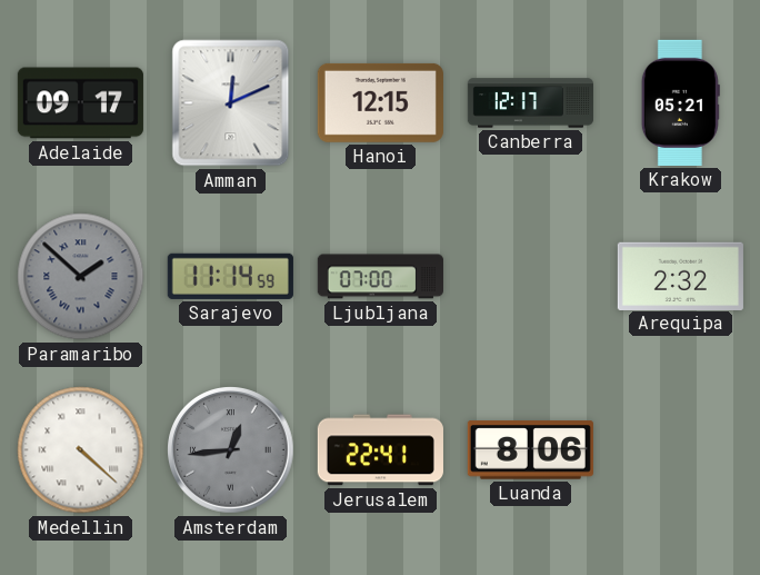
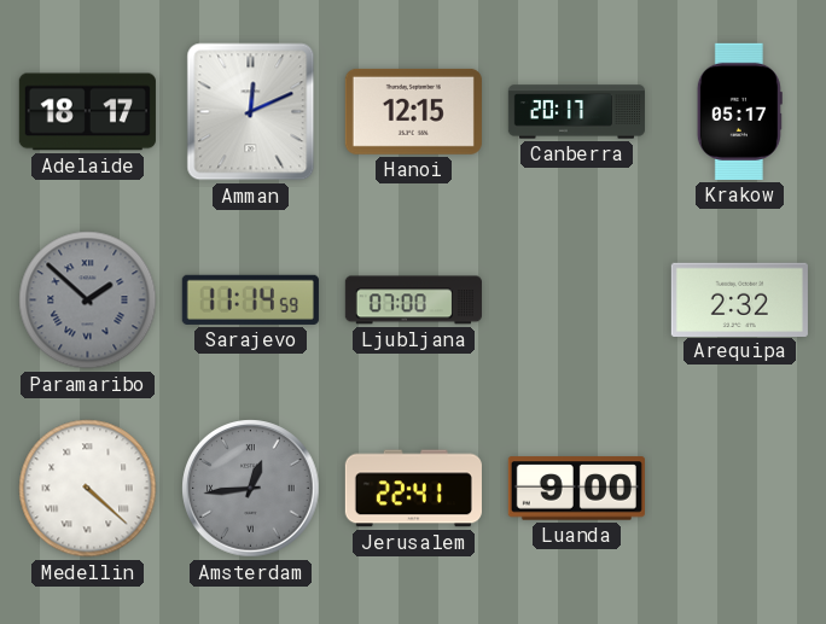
Adelaide: 09:17 -> 18:17
Canberra: 12:17 -> 20:17
Krakow: 05:21 -> 05:17
Luanda: 8:06 -> 9:00
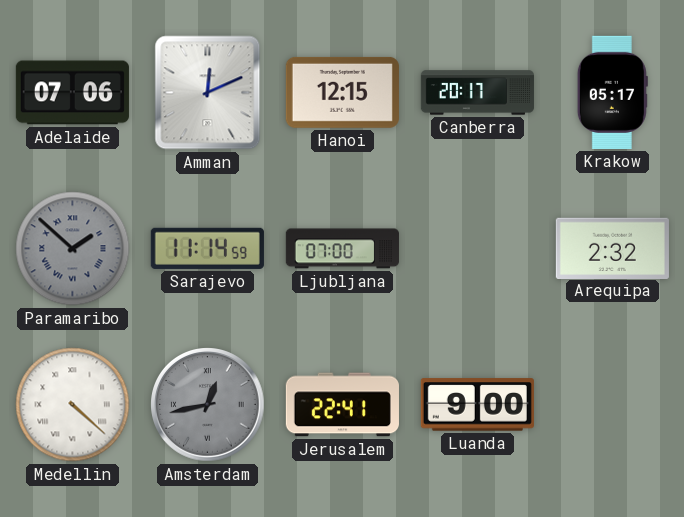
Adelaide: 18:17 -> 07:06
Amsterdam: 12:44 -> 12:43
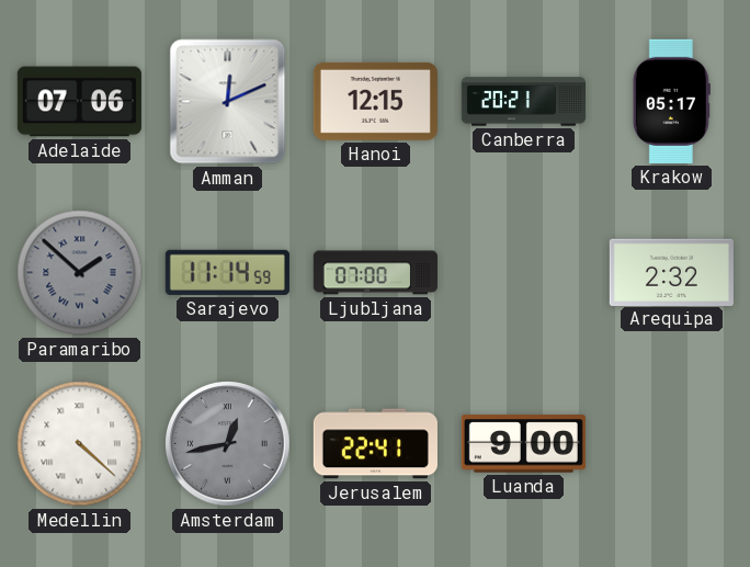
Canberra: 20:17 -> 20:21
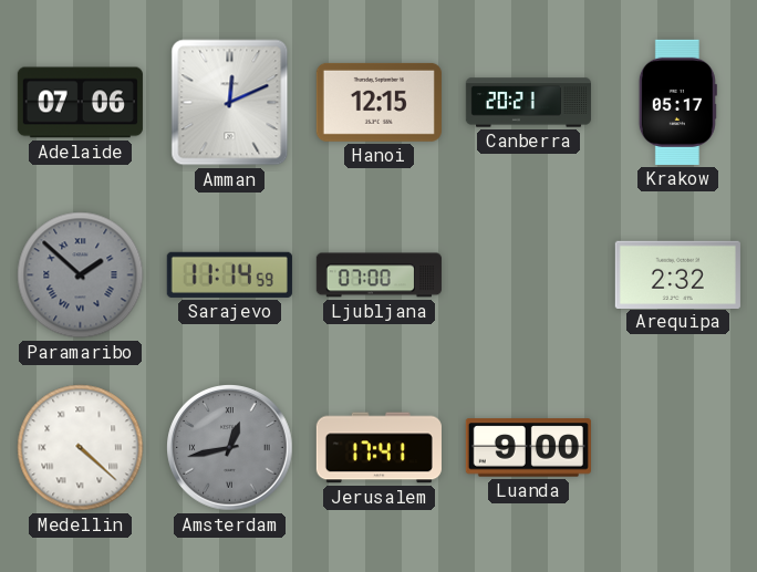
Jerusalem: 22:41 -> 17:41
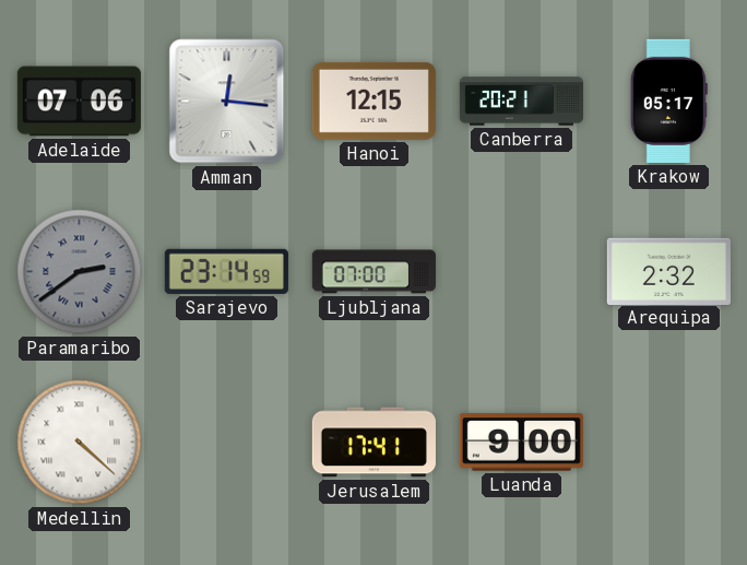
Amman: 12:11 -> 12:16
Paramaribo: 1:52 -> 2:39
Sarajevo: 11:14 -> 23:14
Amsterdam: 12:43 -> none
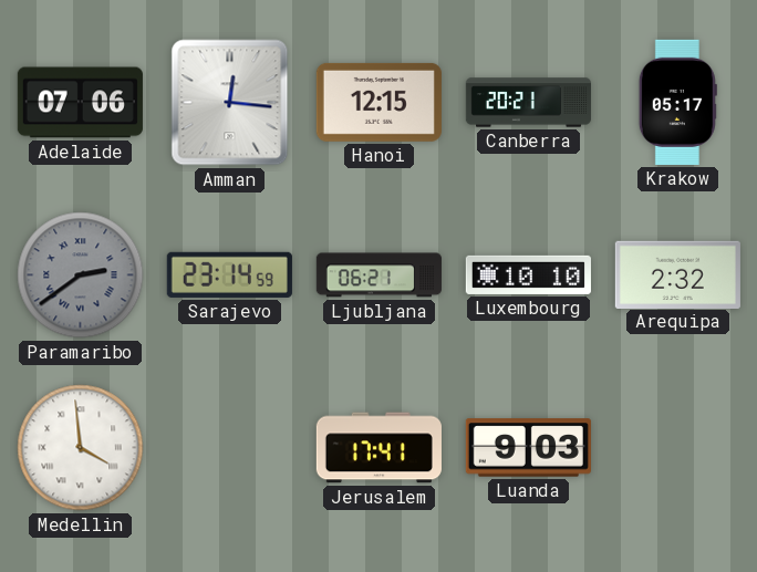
Ljubljana: 07:00 -> 06:21
Luxembourg: none -> 10:10
Medellin: 4:22 -> 3:59
Luanda: 9:00 -> 9:03
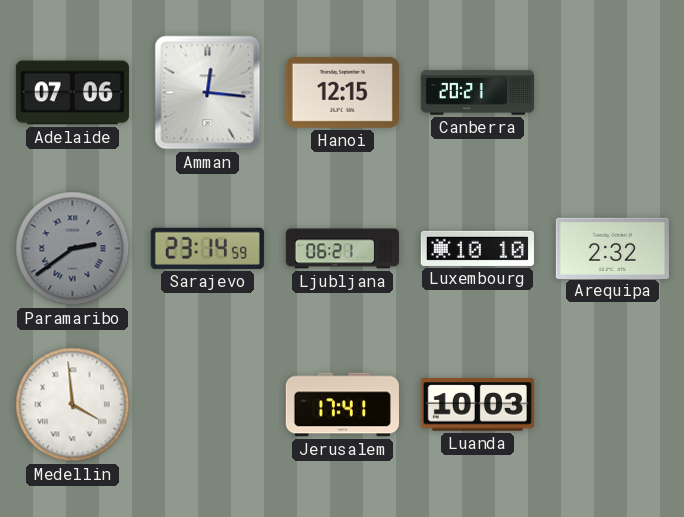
Krakow: 05:17 -> none
Luanda: 9:03 -> 10:03
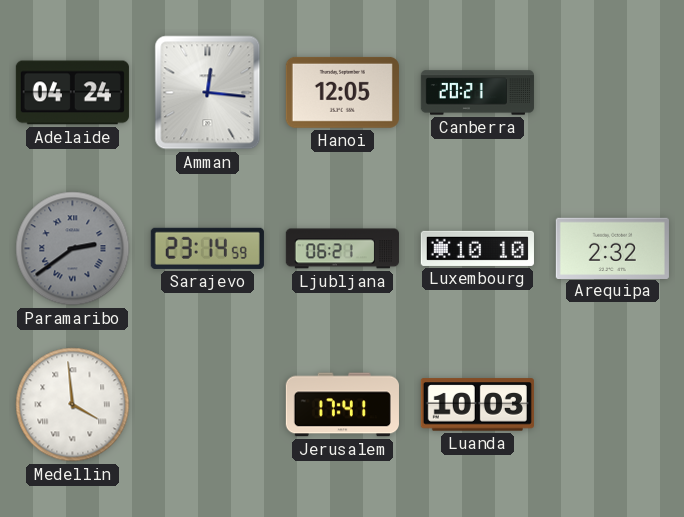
Adelaide: 07:06 -> 04:24
Hanoi: 12:15 -> 12:05
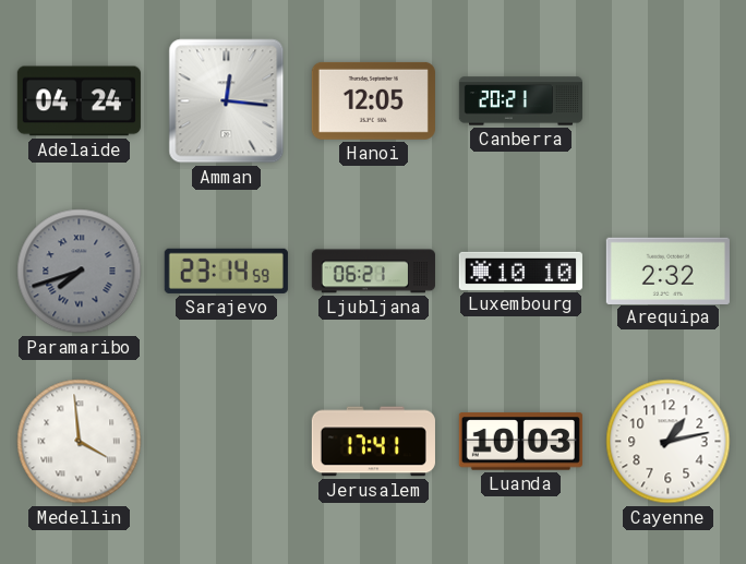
Paramaribo: 2:39 -> 7:42
Cayenne: none -> 1:13
